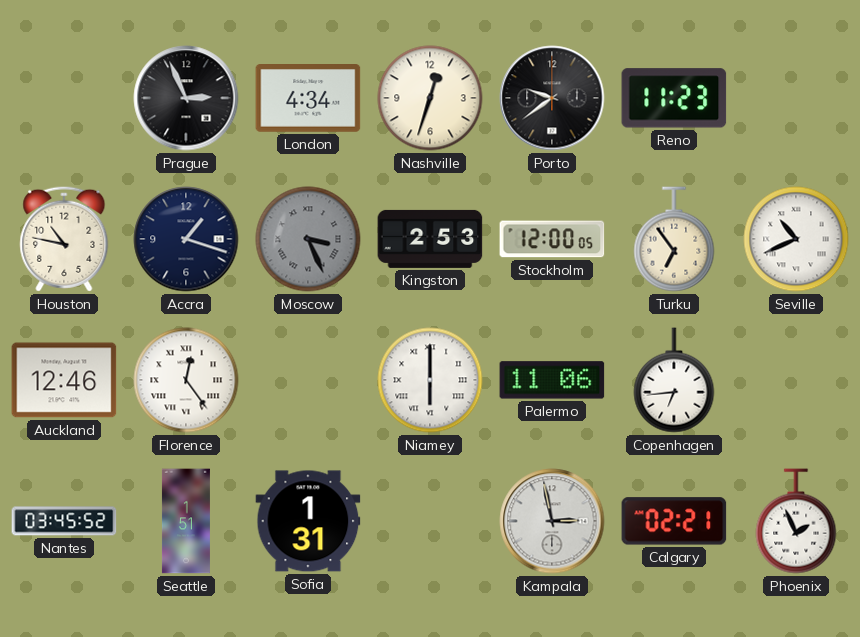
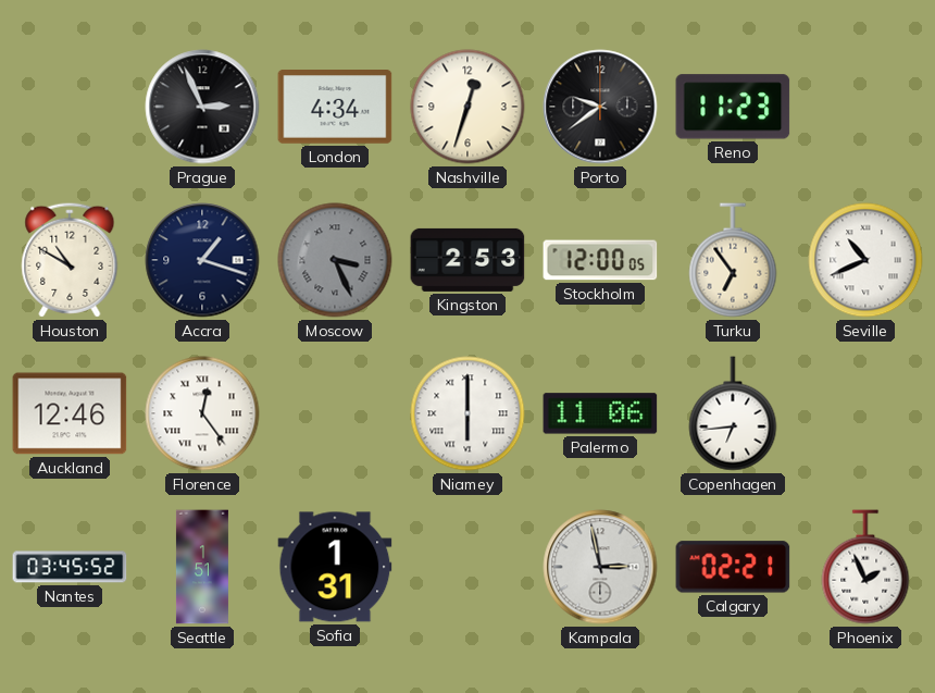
Houston: 10:47 -> 10:50
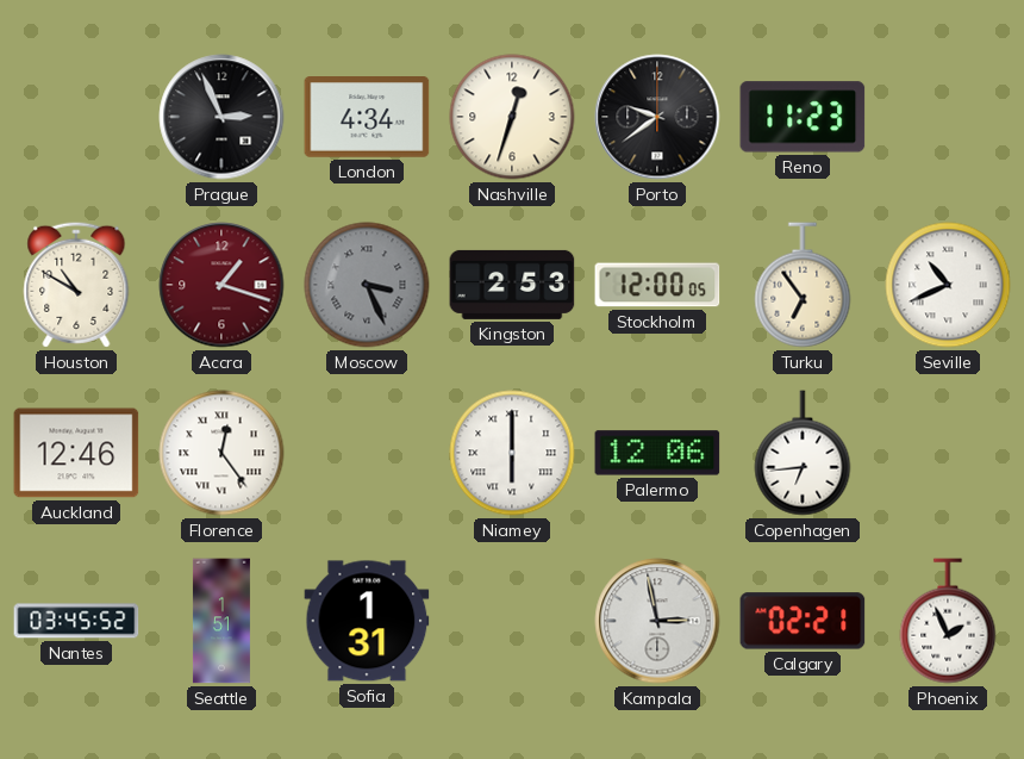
Accra dial: navy -> burgundy
Palermo: 11:06 -> 12:06
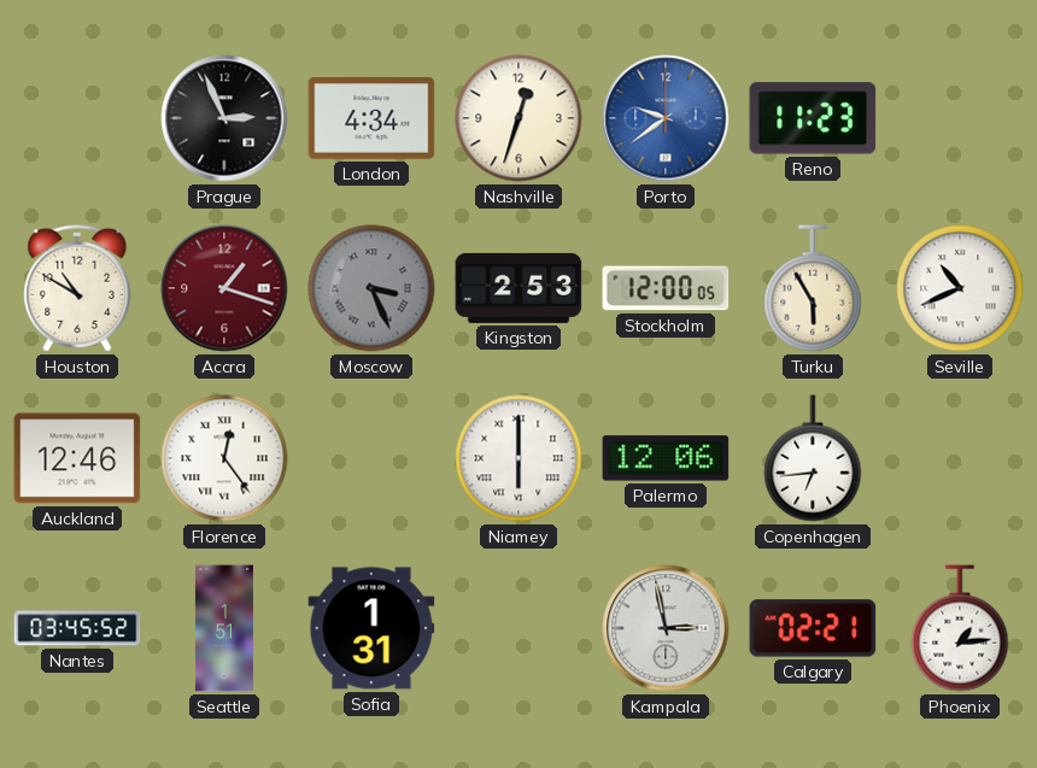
Porto dial: black -> blue
Turku: 6:54 -> 5:55
Phoenix: 1:56 -> 1:14
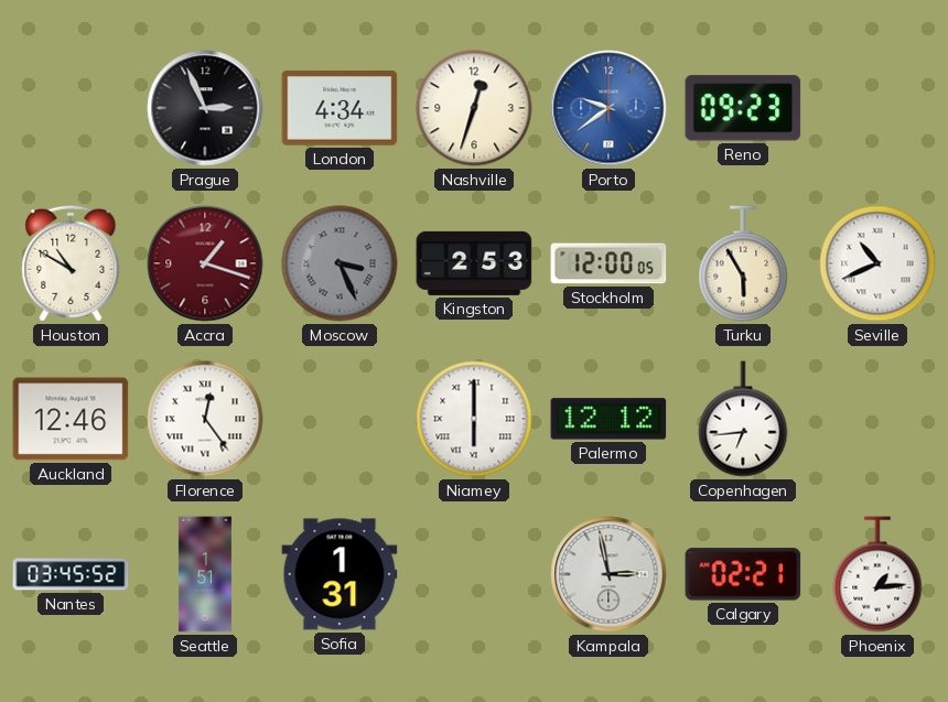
Reno: 11:23 -> 09:23
Palermo: 12:06 -> 12:12
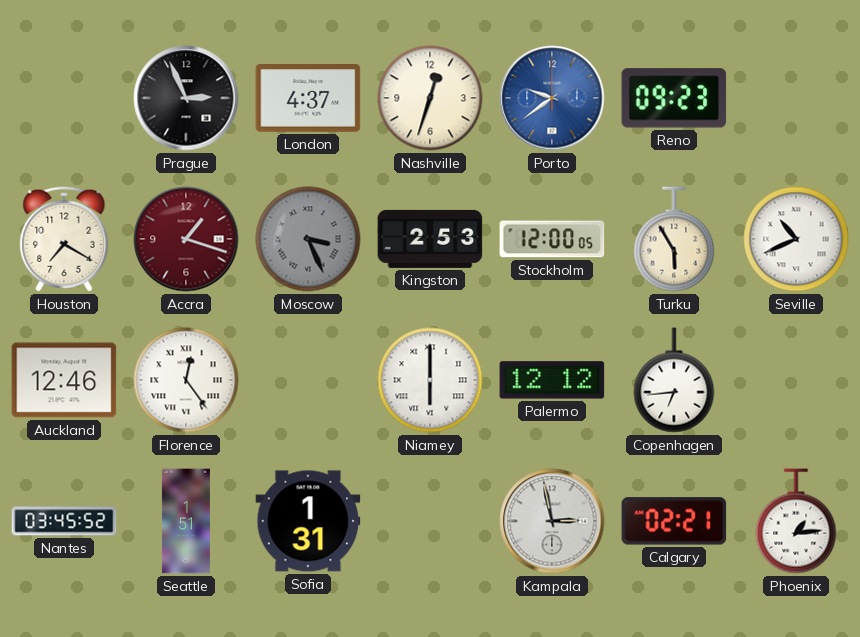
London: 4:34 -> 4:37
Houston: 10:50 -> 7:20
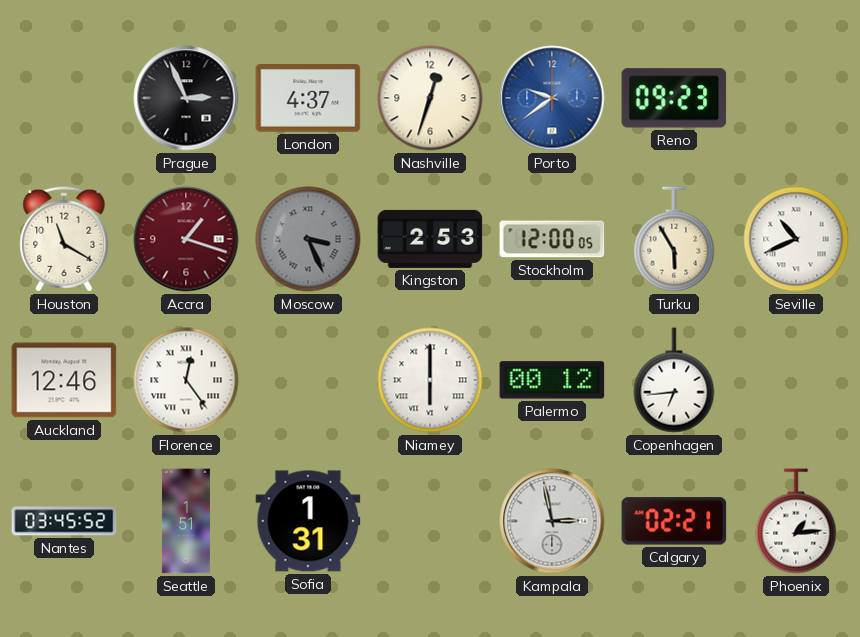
Houston: 7:20 -> 11:20
Palermo: 12:12 -> 00:12
